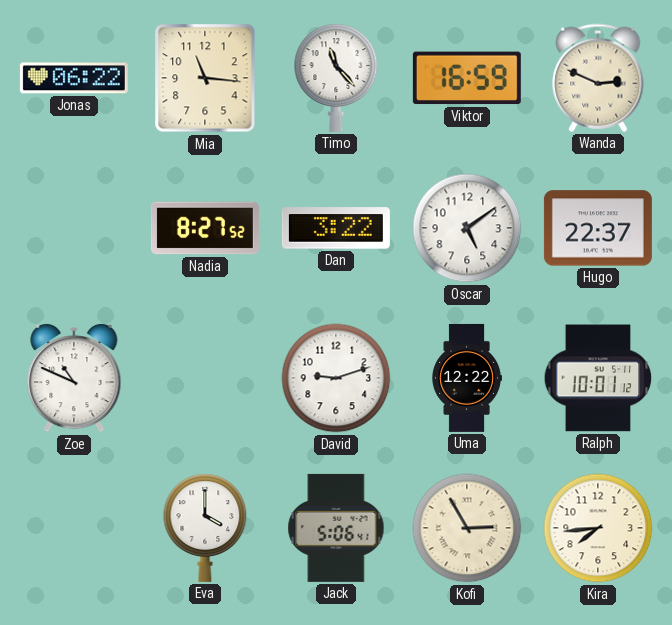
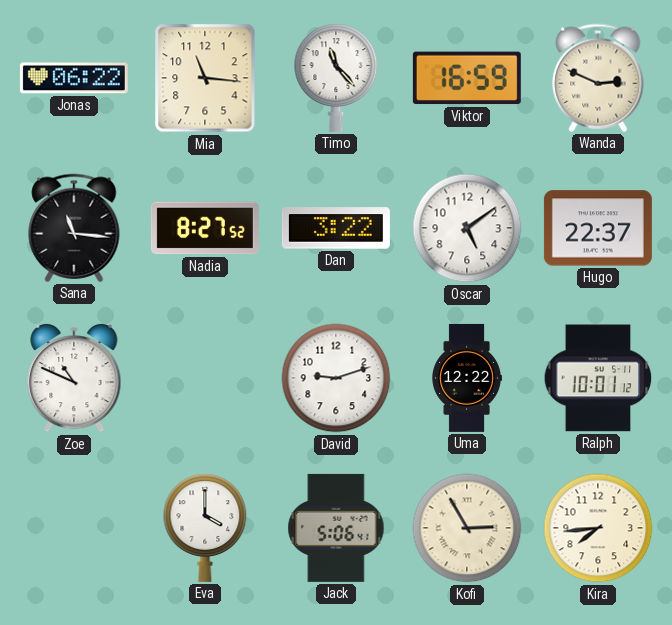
Sana: none -> 11:16
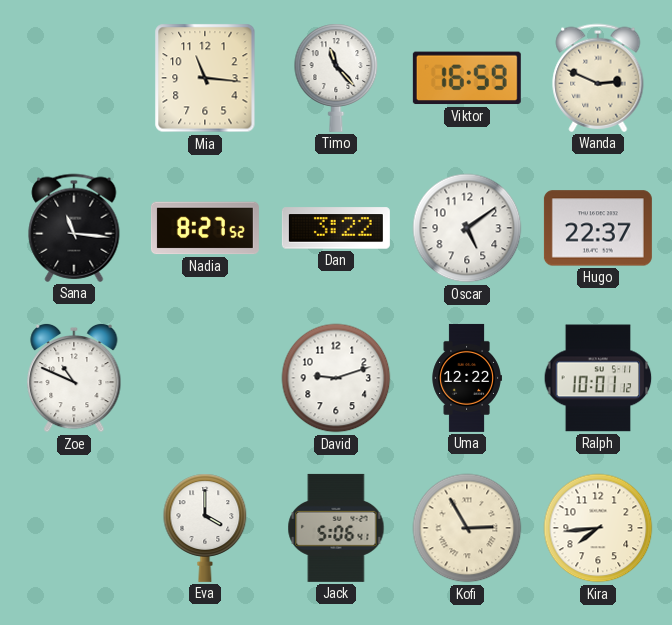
Jonas: 06:22 -> none
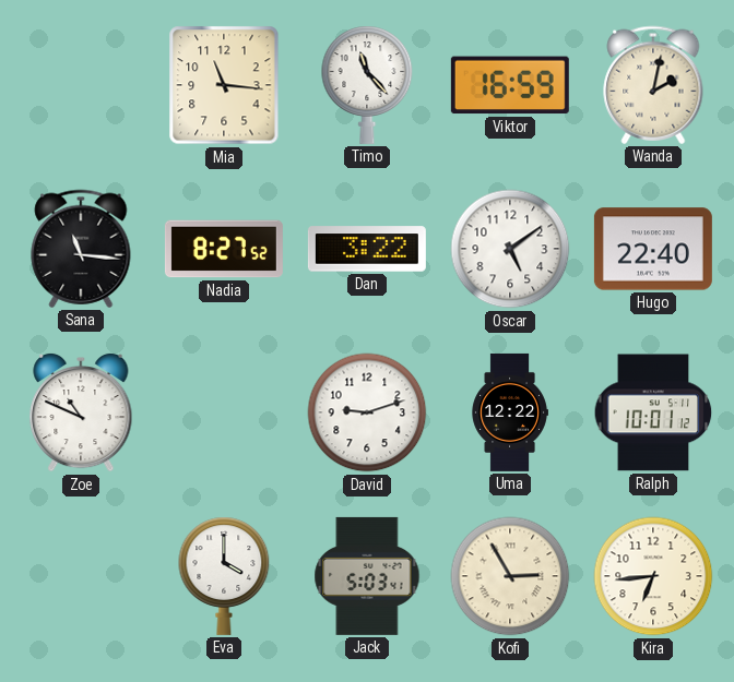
Wanda: 2:49 -> 2:02
Hugo: 22:37 -> 22:40
Jack: 5:06 -> 5:03
Kira: 7:44 -> 6:44
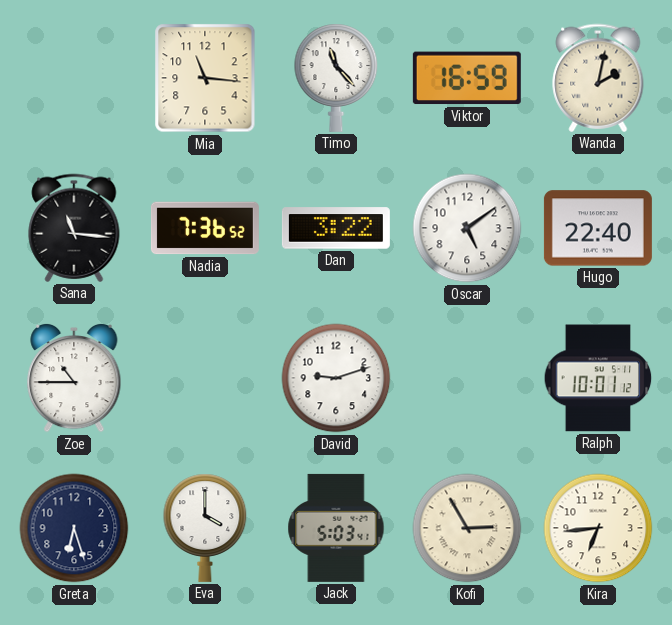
Nadia: 8:27 -> 7:36
Zoe: 10:49 -> 10:45
Uma: 12:22 -> none
Greta: none -> 6:27
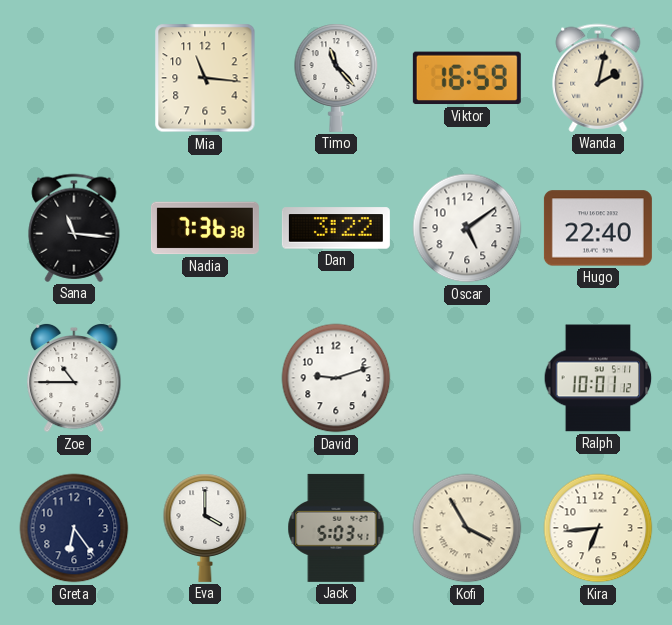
Nadia: 7:36:52 -> 7:36:38
Greta: 6:27 -> 6:24
Kofi: 2:55 -> 3:55
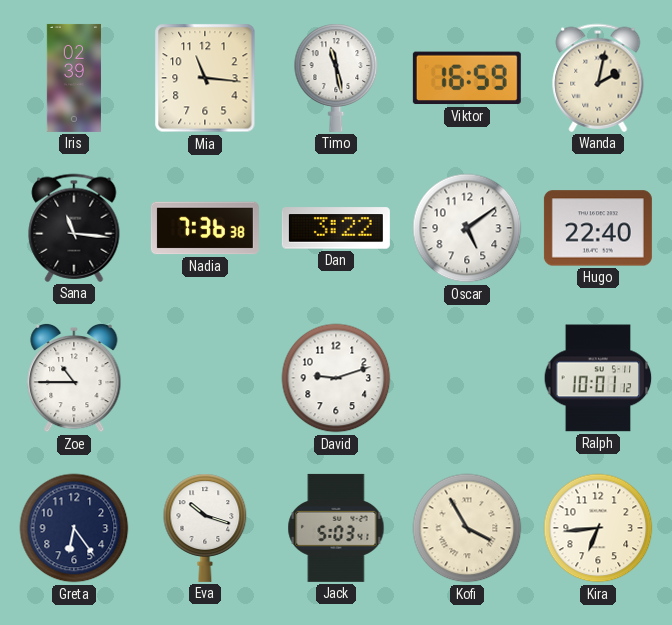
Iris: none -> 02:39
Timo: 11:23 -> 11:28
Eva: 4:00 -> 10:18
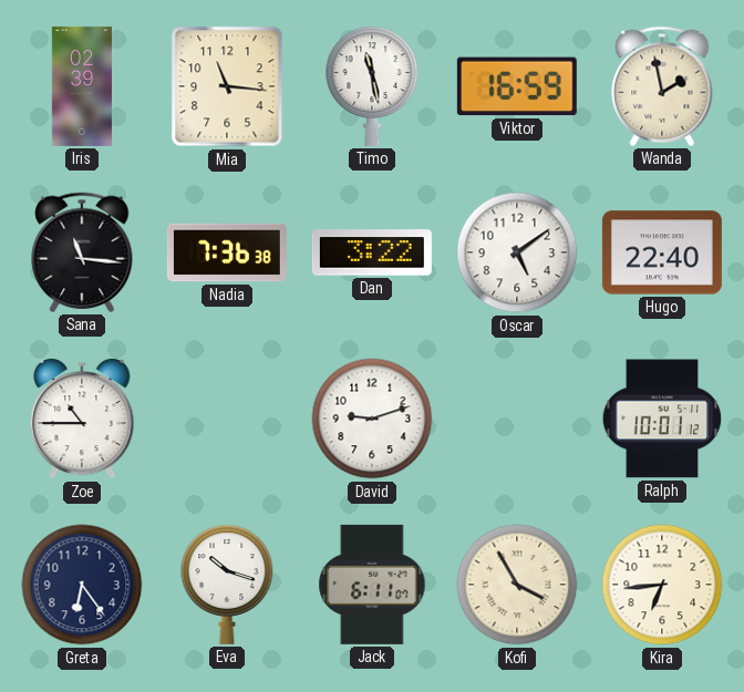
Wanda: 2:02 -> 1:58
Jack: 5:03 -> 6:11
